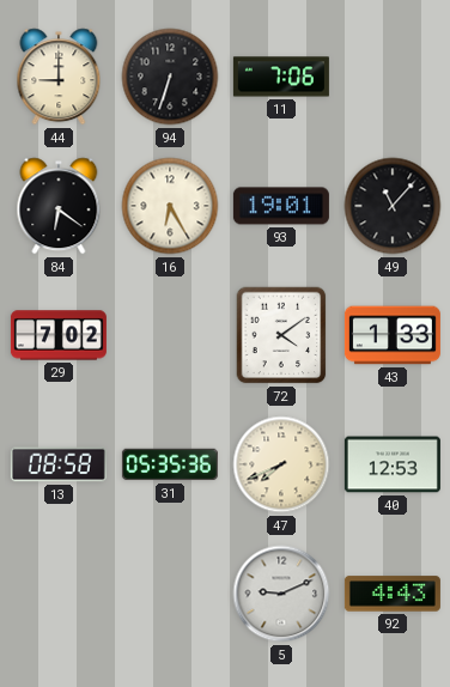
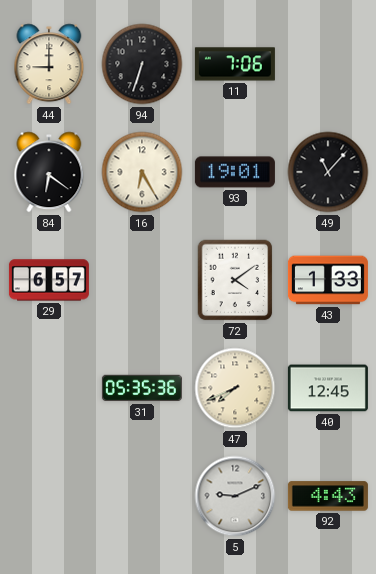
29: 7:02 -> 6:57
13: 08:58 -> none
40: 12:53 -> 12:45
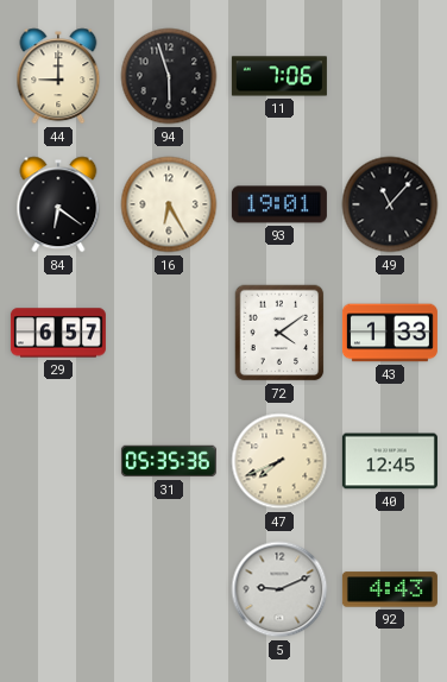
94: 6:33 -> 5:57
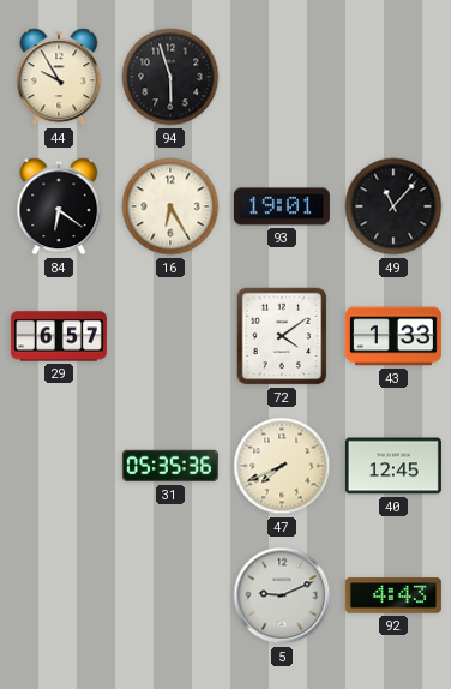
44: 9:00 -> 9:55
11: 7:06 -> none
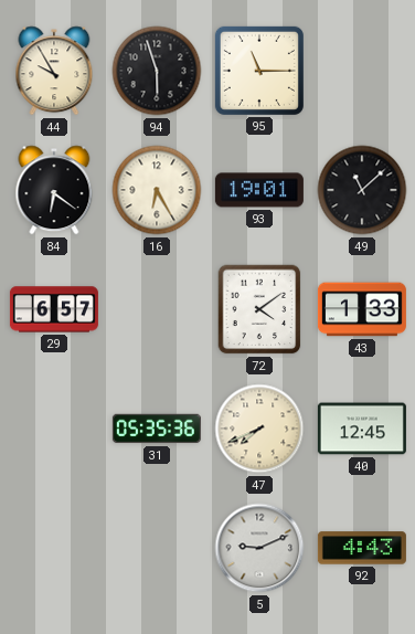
95: none -> 11:15
49: 11:07 -> 11:08
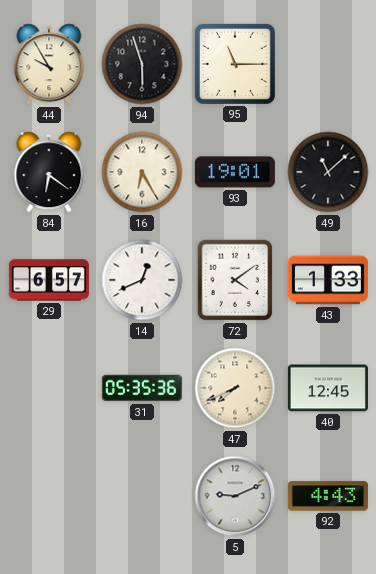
14: none -> 12:41
